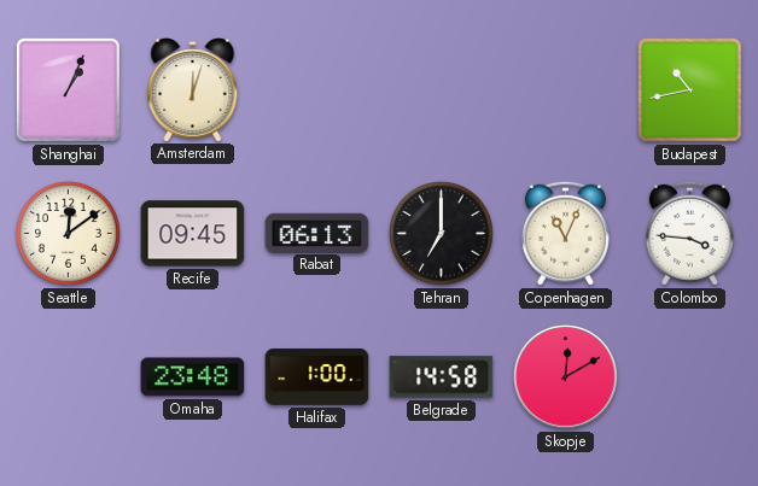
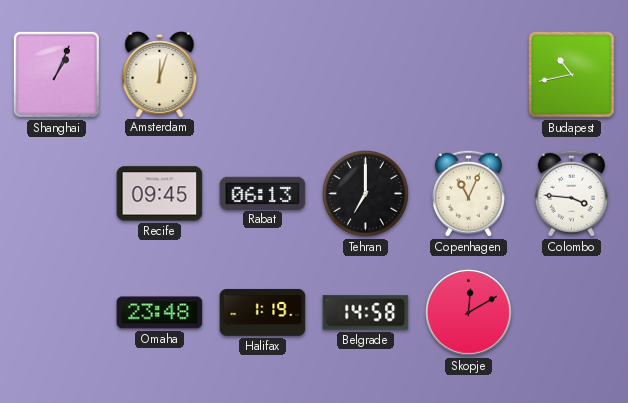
Seattle: 12:09 -> none
Halifax: 1:00 -> 1:19
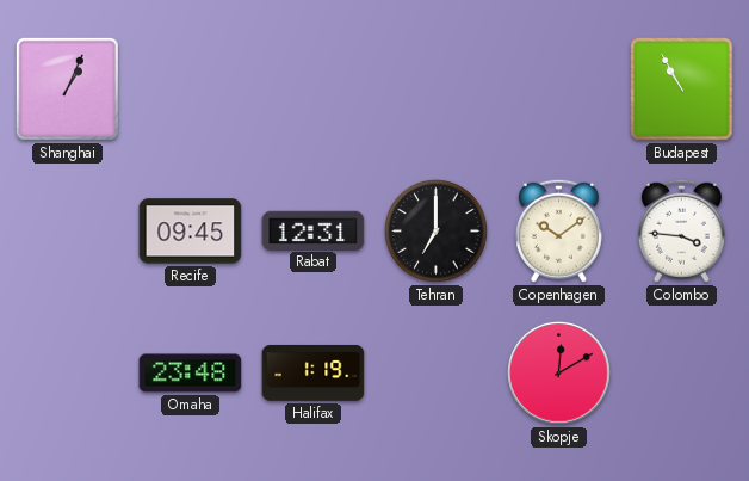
Amsterdam: 12:03 -> none
Budapest: 10:43 -> 10:55
Rabat: 06:13 -> 12:31
Copenhagen: 11:04 -> 10:09
Belgrade: 14:58 -> none
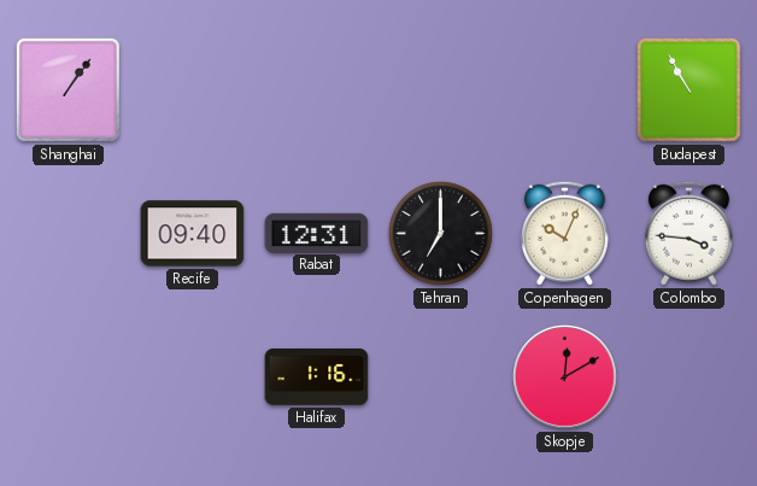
Shanghai: 1:04 -> 1:06
Recife: 09:45 -> 09:40
Copenhagen: 10:09 -> 10:04
Omaha: 23:48 -> none
Halifax: 1:19 -> 1:16
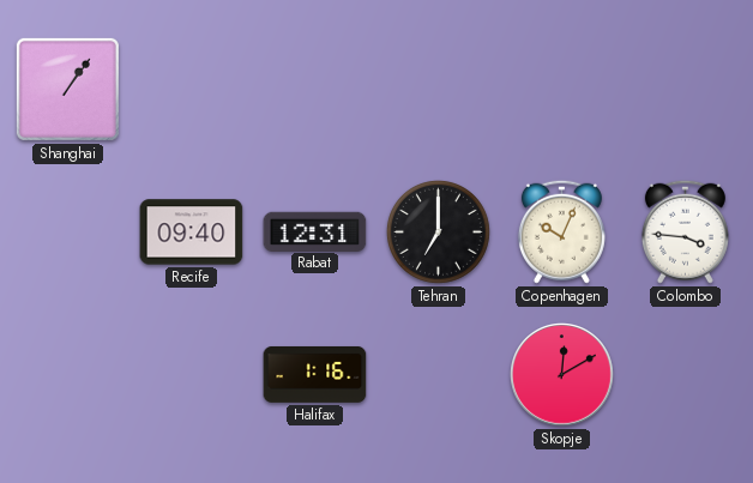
Budapest: 10:55 -> none
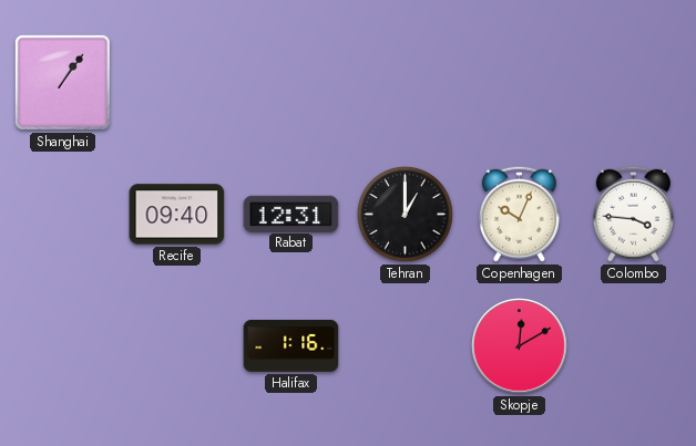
Tehran: 7:00 -> 1:00
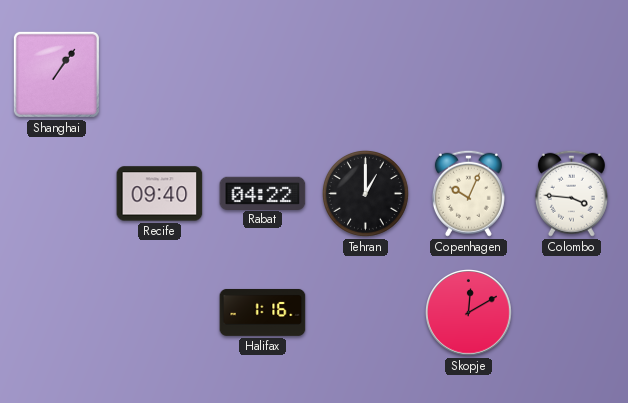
Rabat: 12:31 -> 04:22
